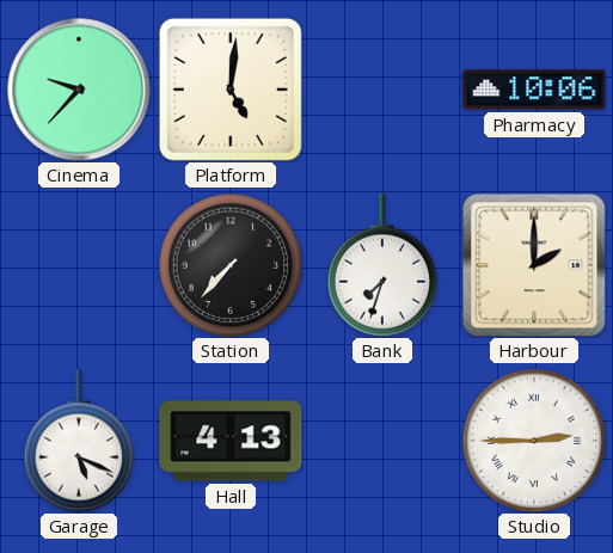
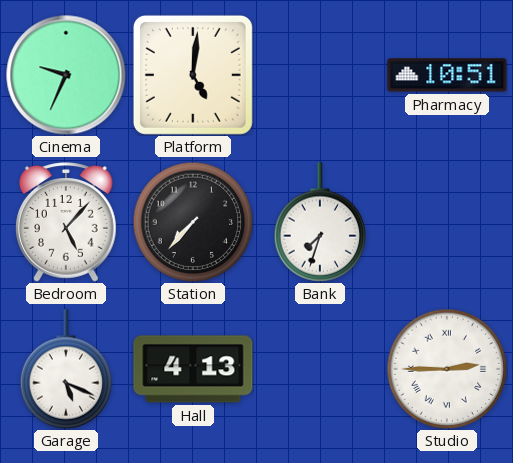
Cinema: 9:37 -> 9:34
Pharmacy: 10:06 -> 10:51
Bedroom: none -> 5:07
Harbour: 2:00 -> none
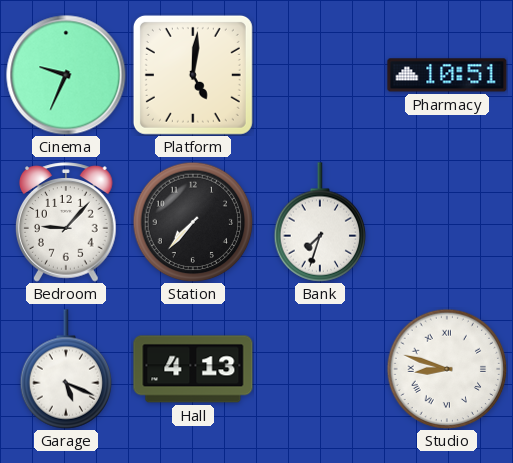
Bedroom: 5:07 -> 9:07
Studio: 2:45 -> 8:48
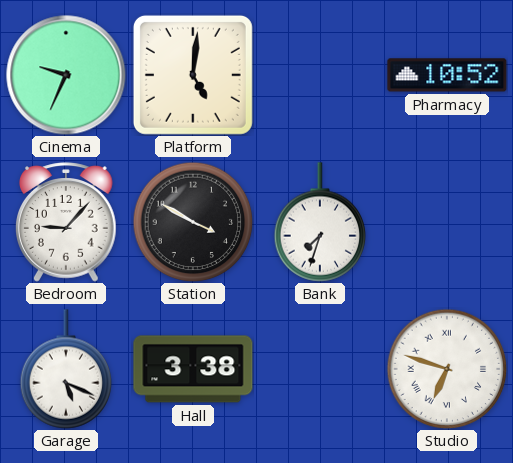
Pharmacy: 10:51 -> 10:52
Station: 7:37 -> 3:50
Hall: 4:13 -> 3:38
Studio: 8:48 -> 6:48
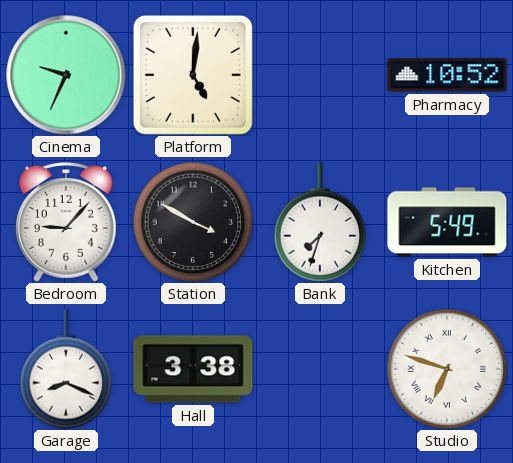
Kitchen: none -> 5:49
Garage: 5:19 -> 8:19
